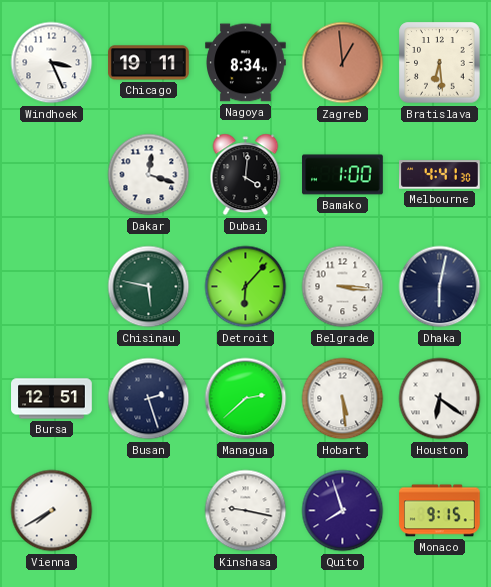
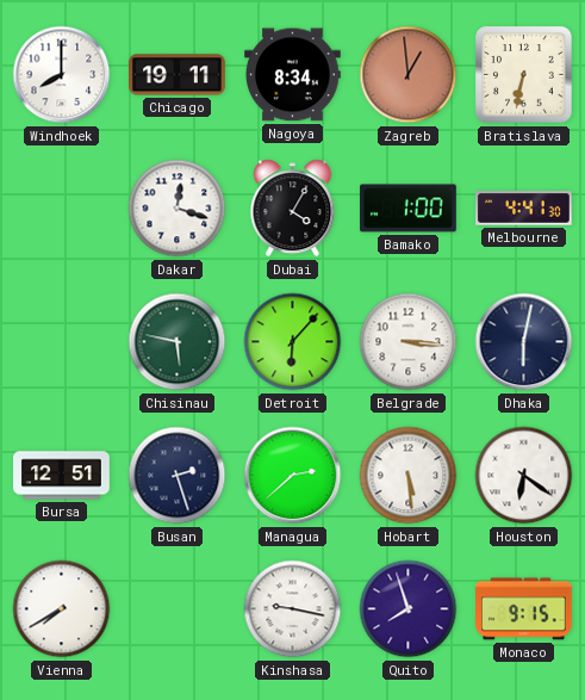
Windhoek: 3:26 -> 8:00
Bratislava: 6:29 -> 6:32
Dubai: 4:01 -> 4:05
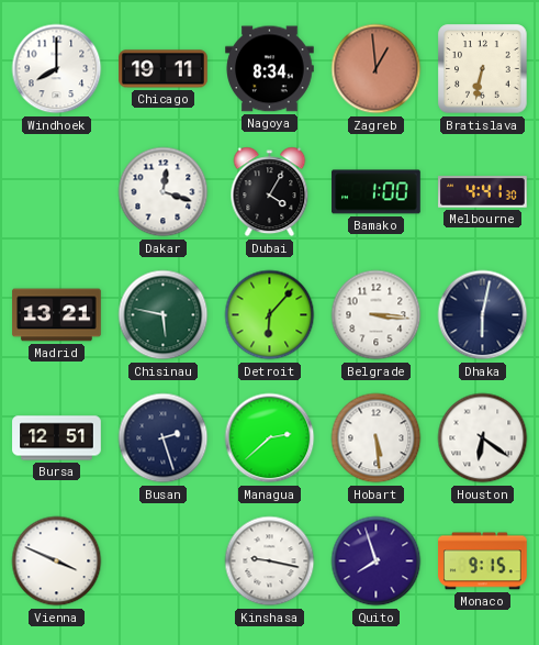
Madrid: none -> 13:21
Vienna: 7:40 -> 3:49
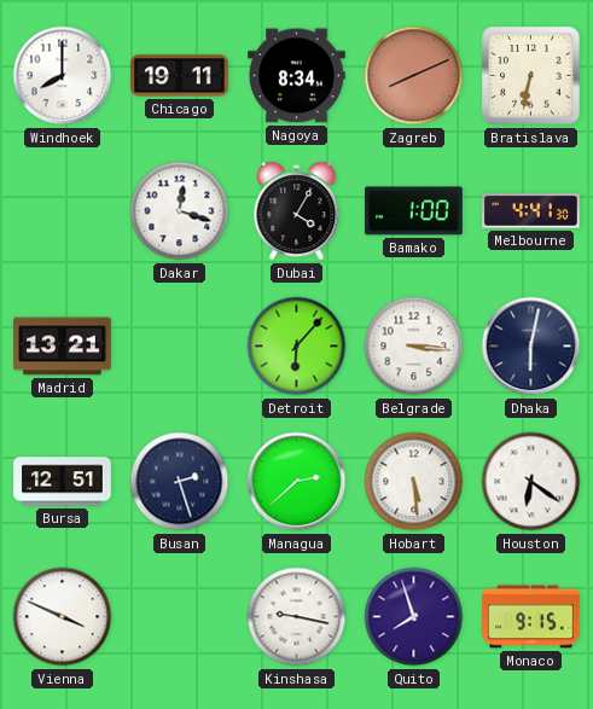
Zagreb: 12:59 -> 8:11
Chisinau: 5:47 -> none
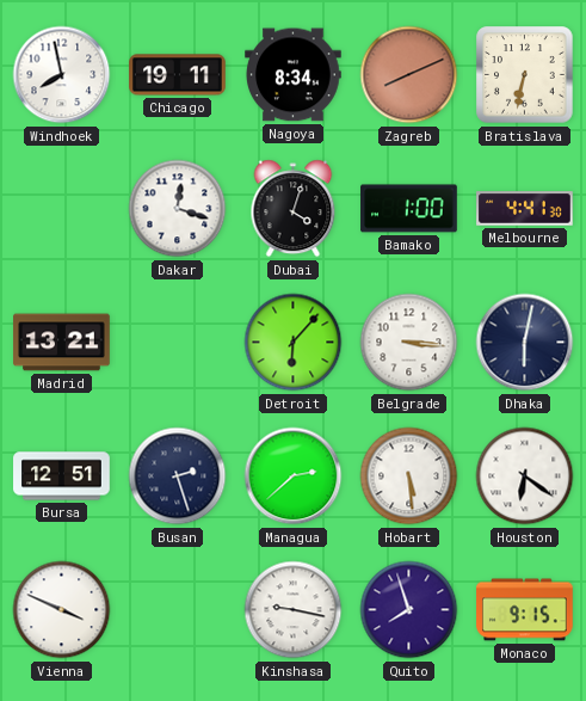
Windhoek: 8:00 -> 7:58
Dubai: 4:05 -> 4:03
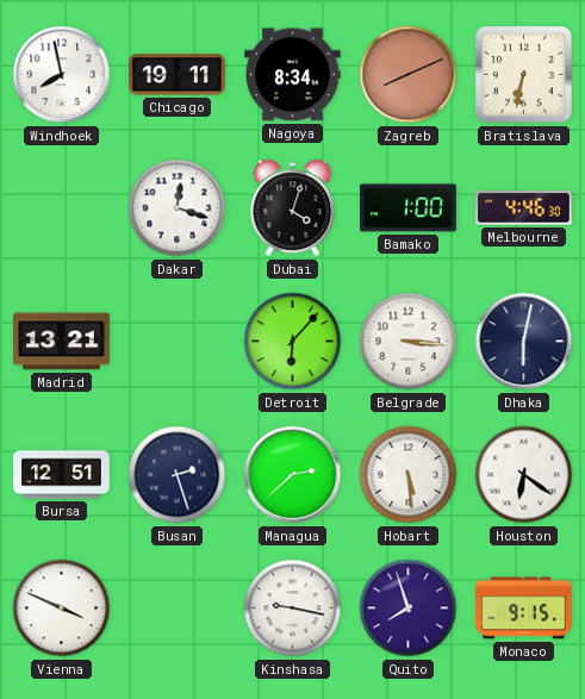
Melbourne: 4:41 -> 4:46
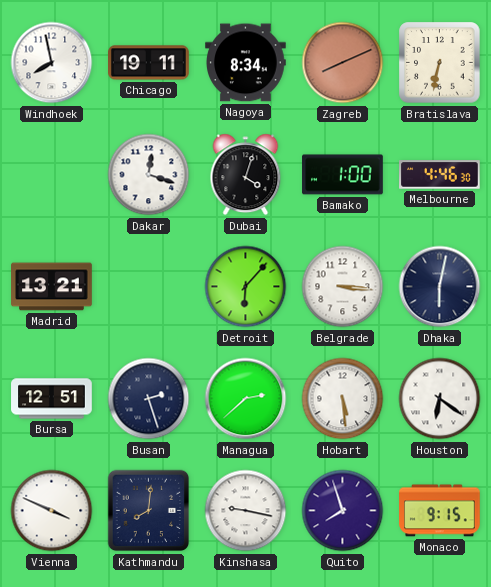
Kathmandu: none -> 8:01
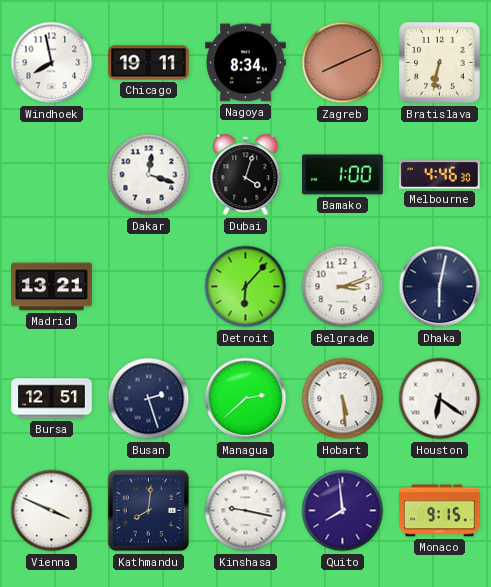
Belgrade: 3:16 -> 3:12
Quito: 7:57 -> 7:59
